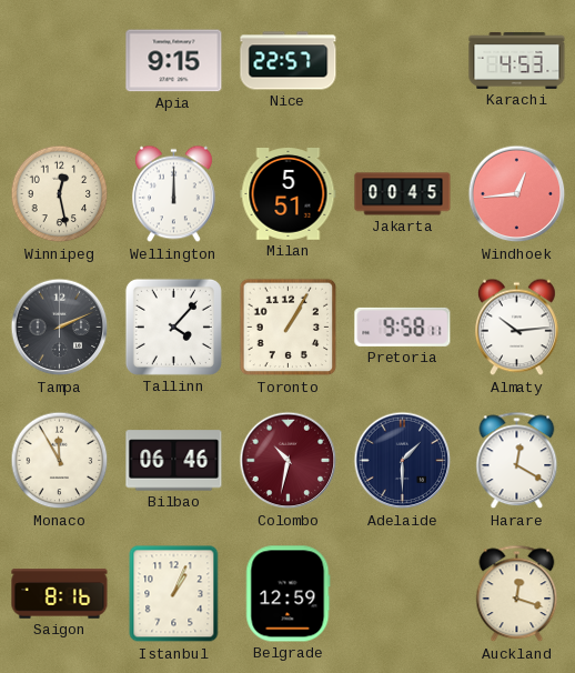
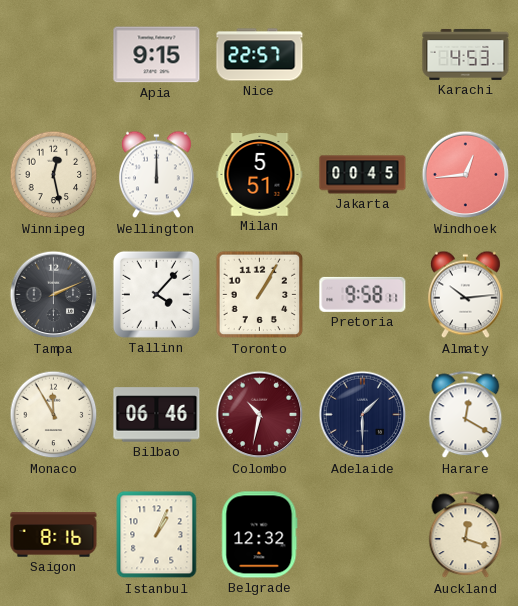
Belgrade: 12:59 -> 12:32
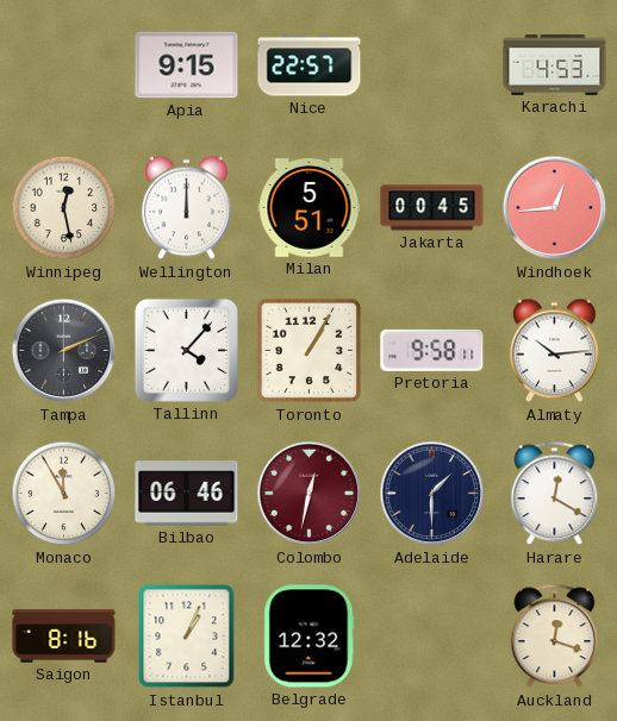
Colombo: 10:32 -> 12:32
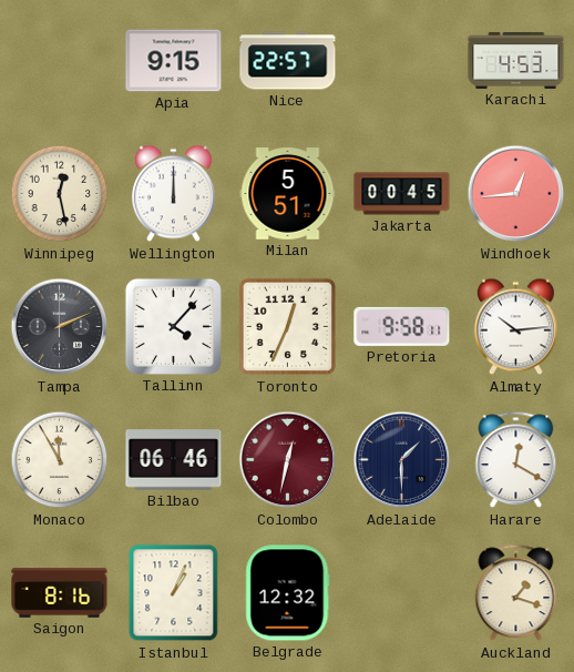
Toronto: 1:05 -> 12:34
Auckland: 12:18 -> 1:18
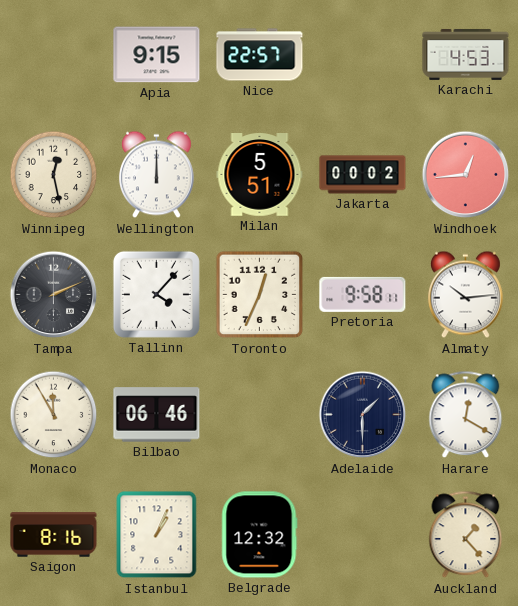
Jakarta: 00:45 -> 00:02
Colombo: 12:32 -> none
Auckland: 1:18 -> 1:23
